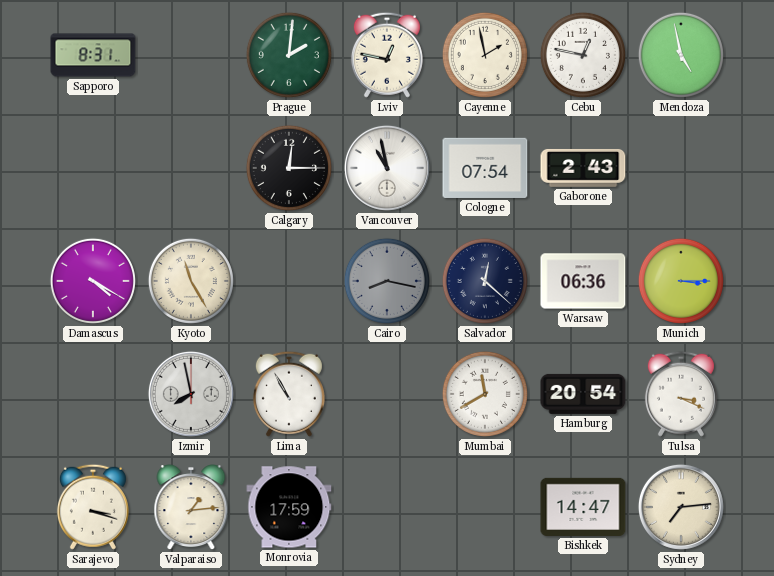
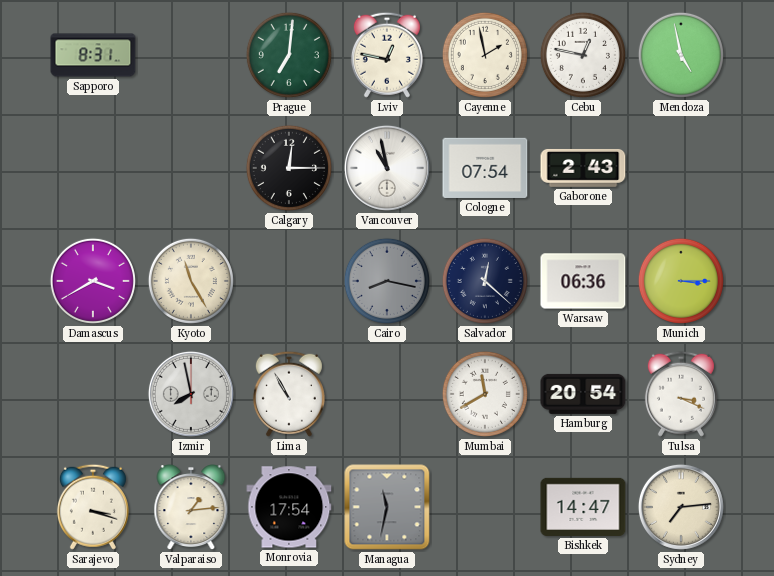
Prague: 2:01 -> 7:01
Damascus: 4:20 -> 3:40
Monrovia: 17:59 -> 17:54
Managua: none -> 11:32
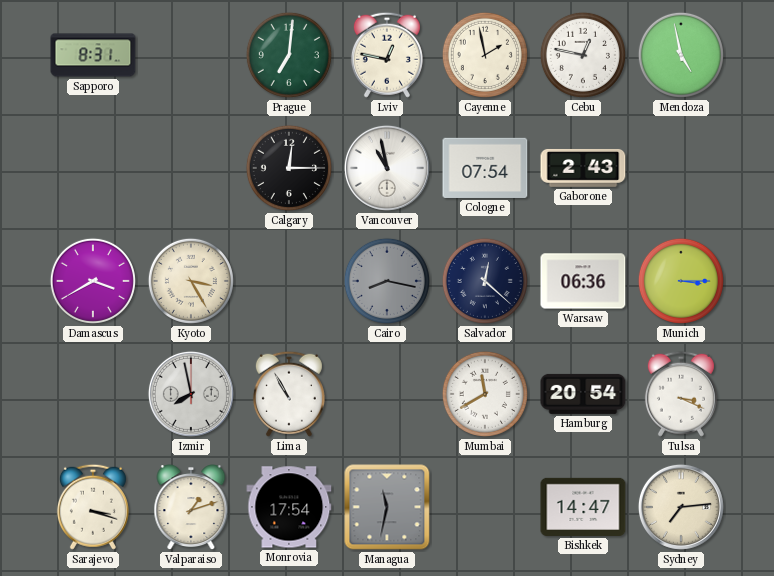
Kyoto: 11:25 -> 3:25
Valparaiso: 1:14 -> 1:12
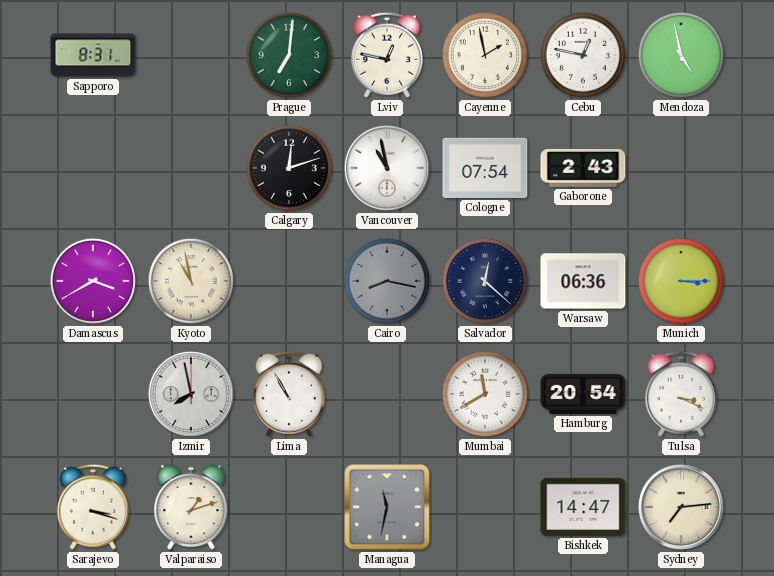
Calgary: 12:15 -> 12:12
Kyoto: 3:25 -> 10:58
Monrovia: 17:54 -> none
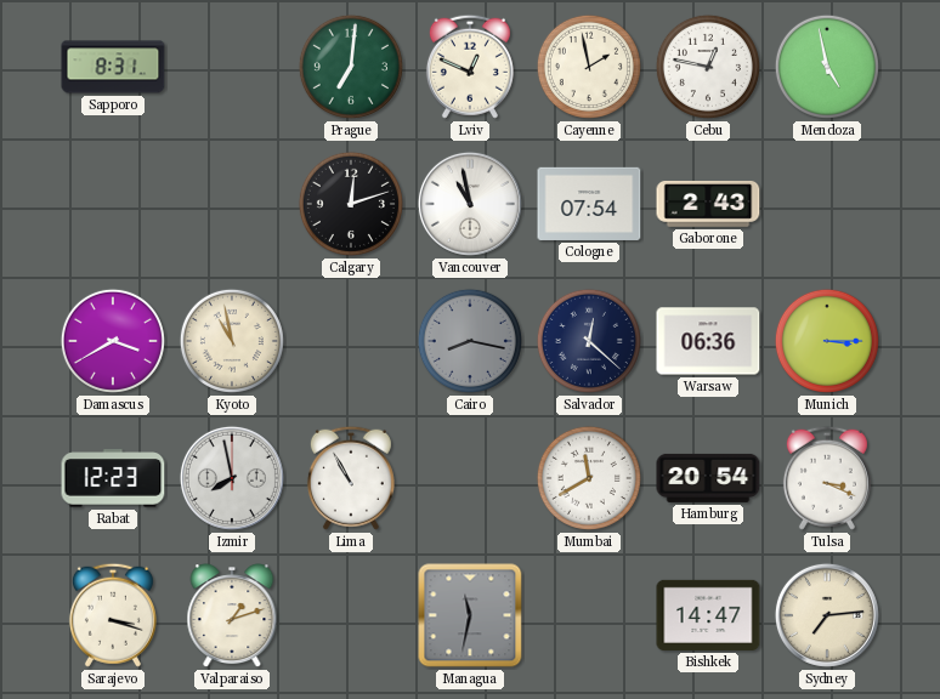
Lviv: 12:47 -> 12:49
Rabat: none -> 12:23
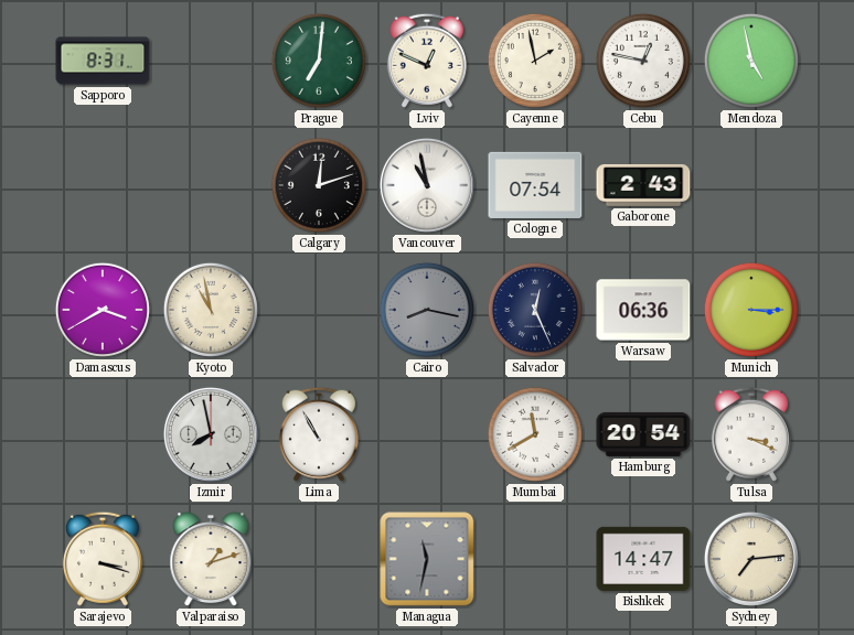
Salvador: 12:22 -> 12:26
Rabat: 12:23 -> none
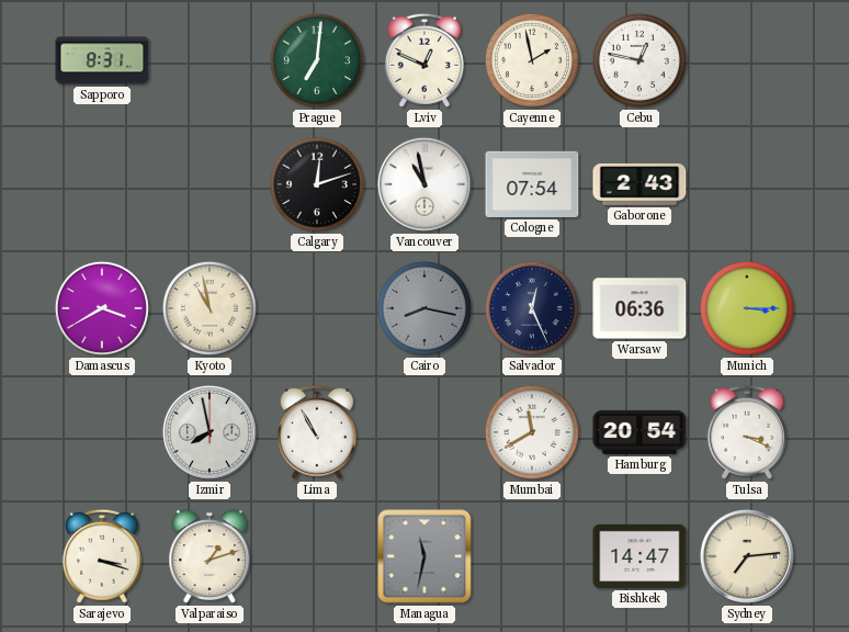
Mendoza: 4:58 -> none
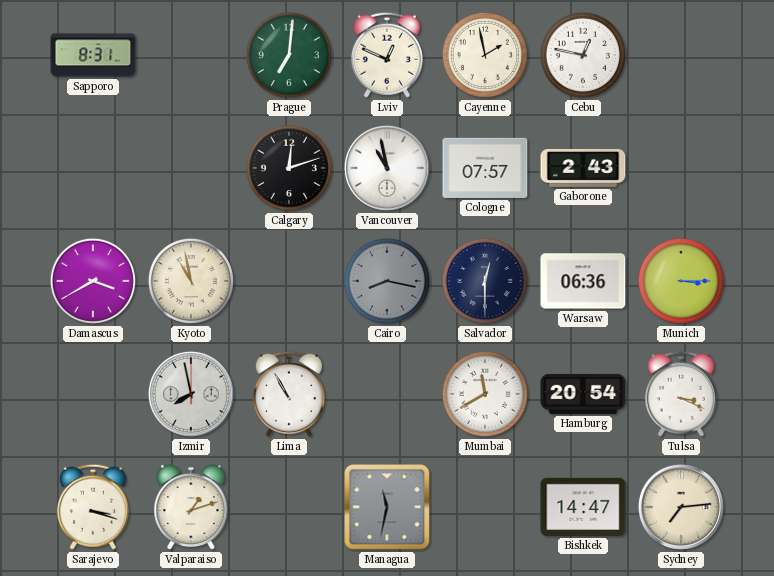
Cologne: 07:54 -> 07:57
Salvador: 12:26 -> 12:30
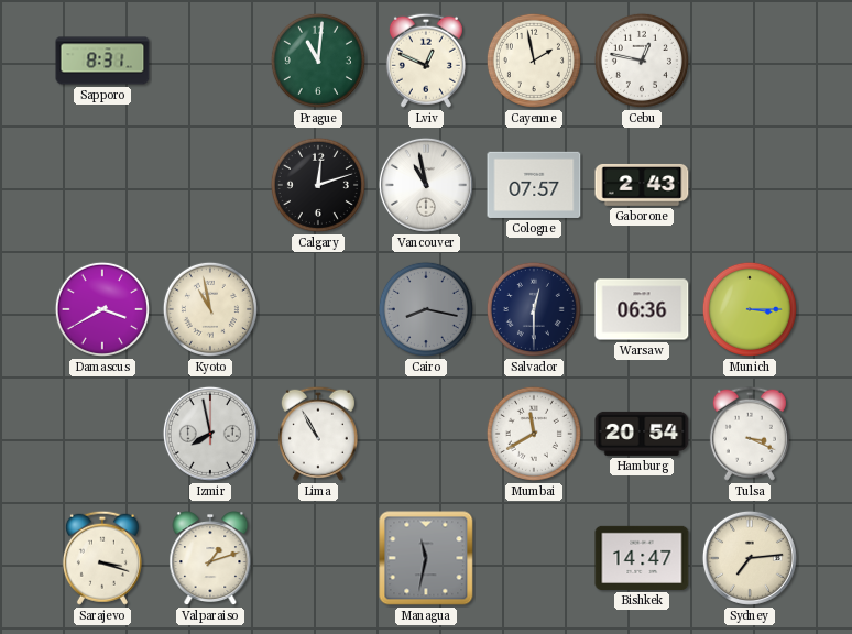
Prague: 7:01 -> 11:01
